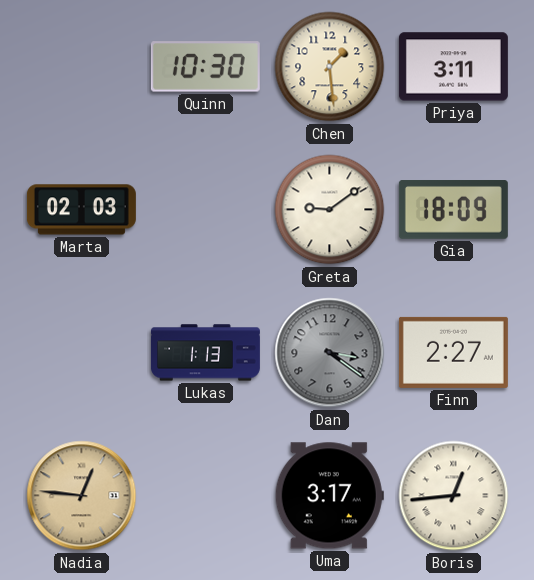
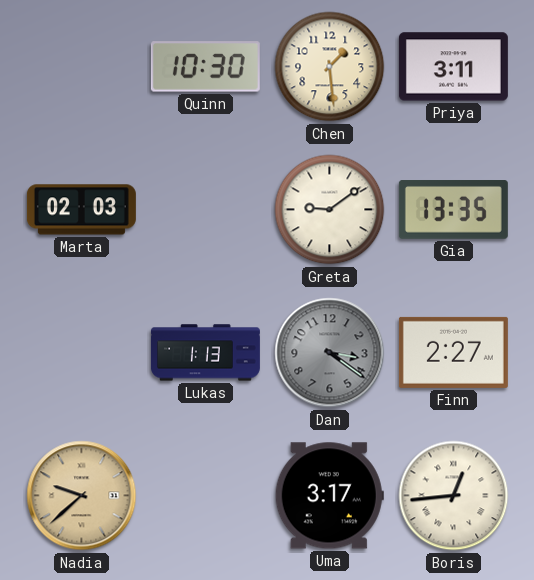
Gia: 18:09 -> 13:35
Nadia: 12:46 -> 9:38
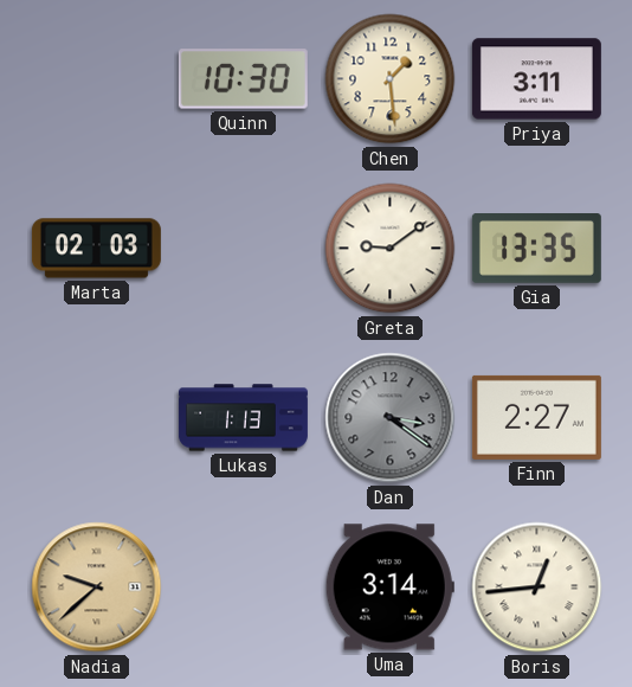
Uma: 3:17 -> 3:14
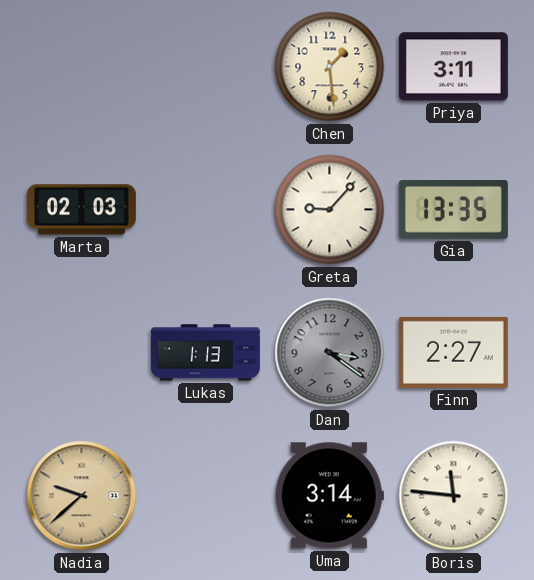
Quinn: 10:30 -> none
Greta: 9:09 -> 9:07
Boris: 12:44 -> 11:46
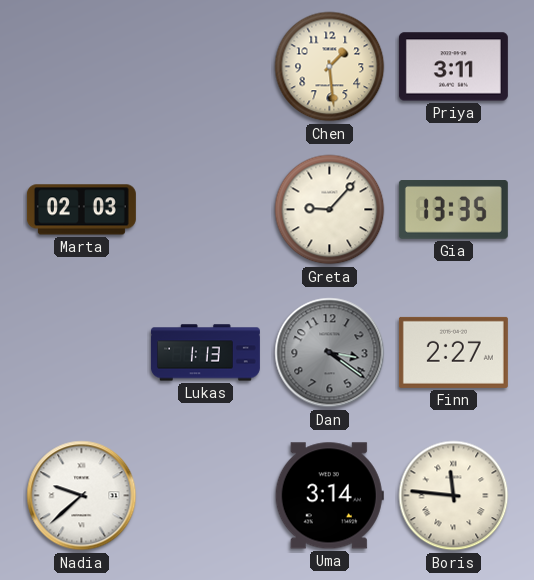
Nadia dial: champagne -> white
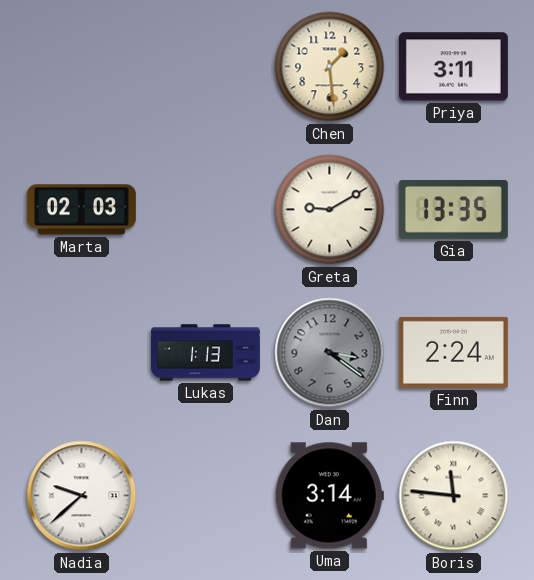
Greta: 9:07 -> 9:10
Finn: 2:27 -> 2:24
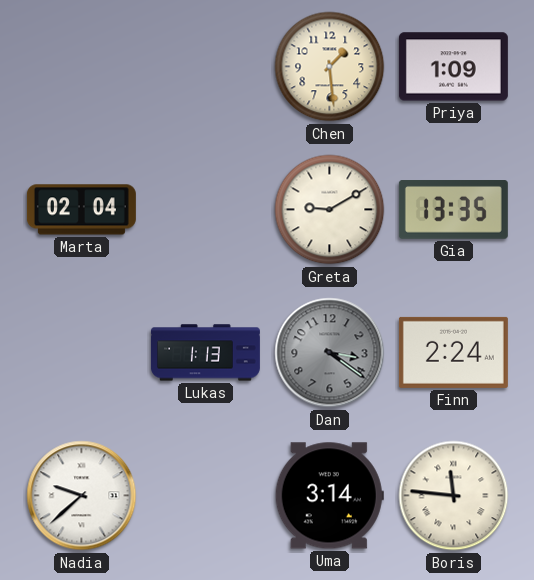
Priya: 3:11 -> 1:09
Marta: 02:03 -> 02:04
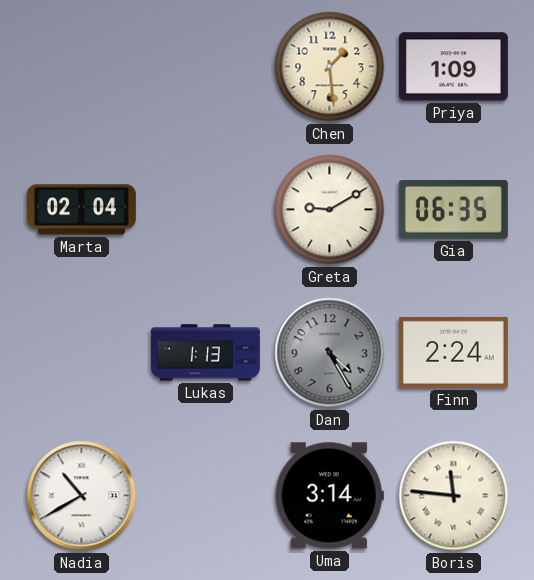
Gia: 13:35 -> 06:35
Dan: 3:21 -> 4:25
Nadia: 9:38 -> 10:40
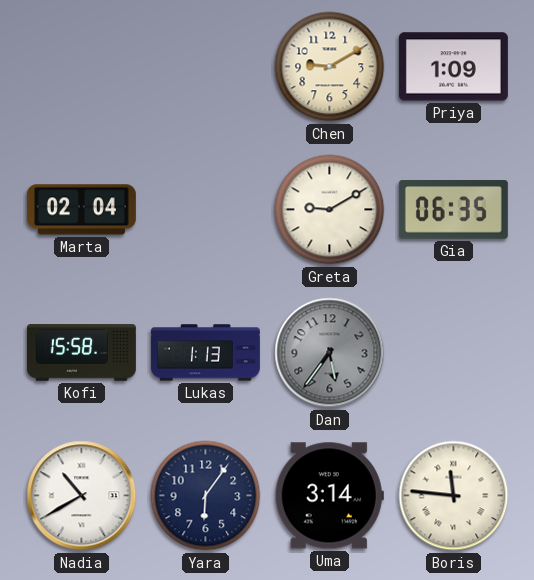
Chen: 1:29 -> 9:10
Kofi: none -> 15:58
Dan: 4:25 -> 5:36
Finn: 2:24 -> none
Yara: none -> 6:06
